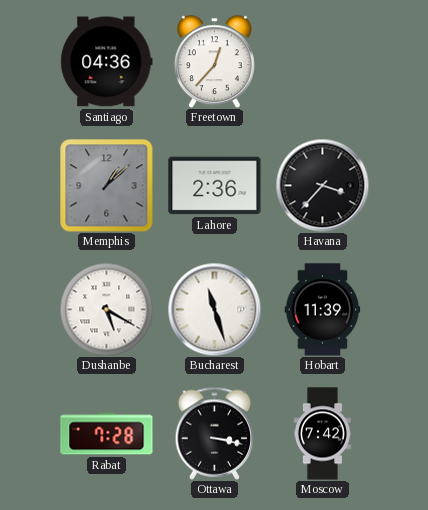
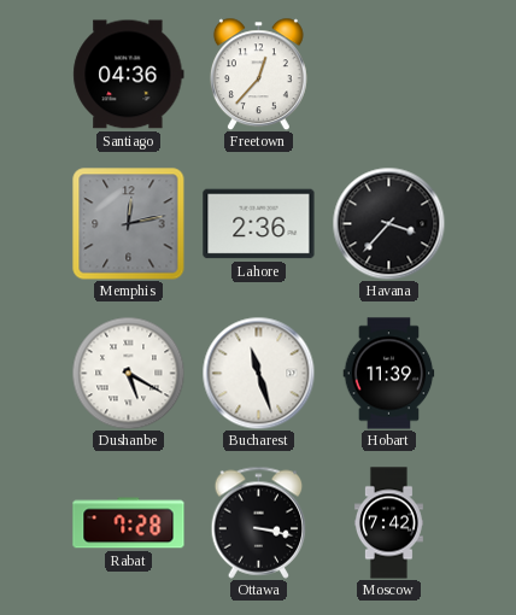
Memphis: 1:08 -> 12:13
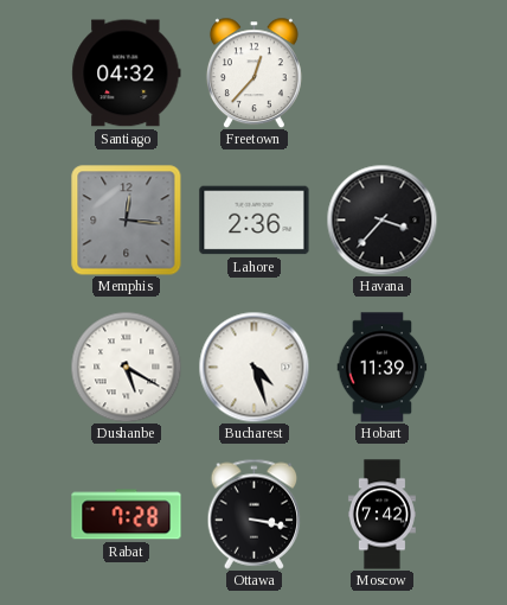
Santiago: 04:36 -> 04:32
Memphis: 12:13 -> 12:16
Bucharest: 11:27 -> 4:27
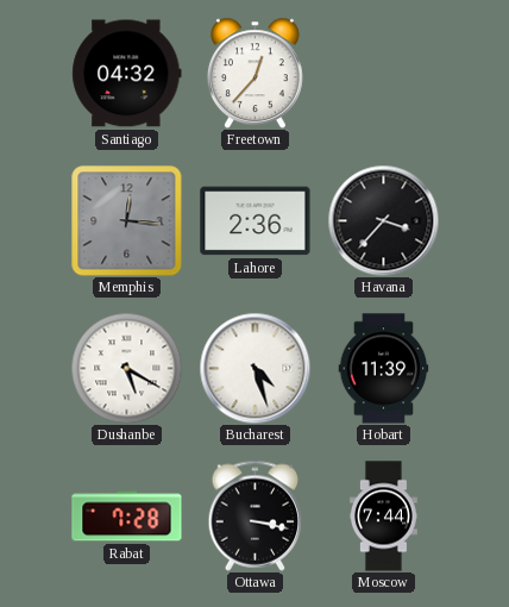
Moscow: 7:42 -> 7:44
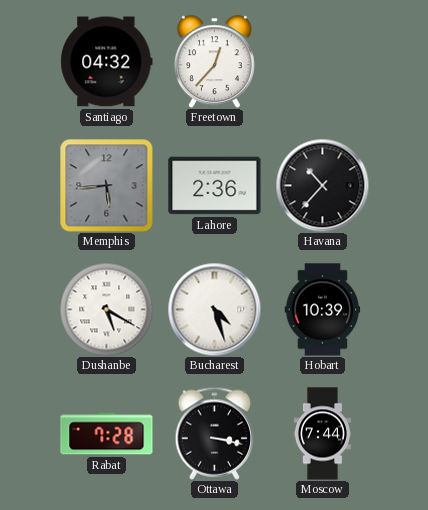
Memphis: 12:16 -> 5:44
Havana: 3:37 -> 10:37
Hobart: 11:39 -> 10:39
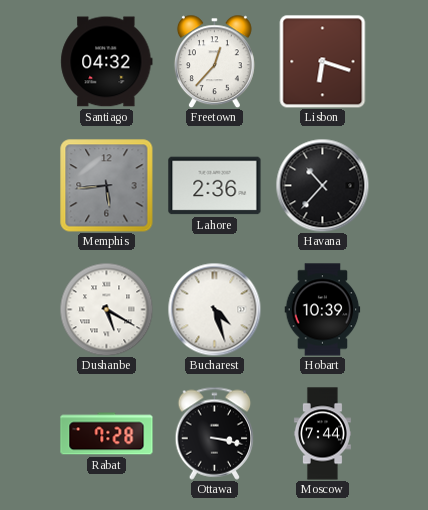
Lisbon: none -> 6:18
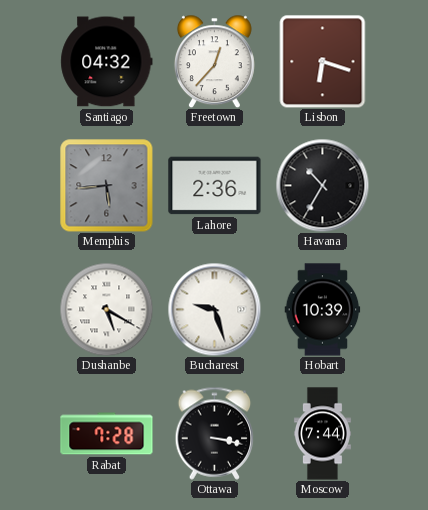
Havana: 10:37 -> 10:35
Bucharest: 4:27 -> 9:27
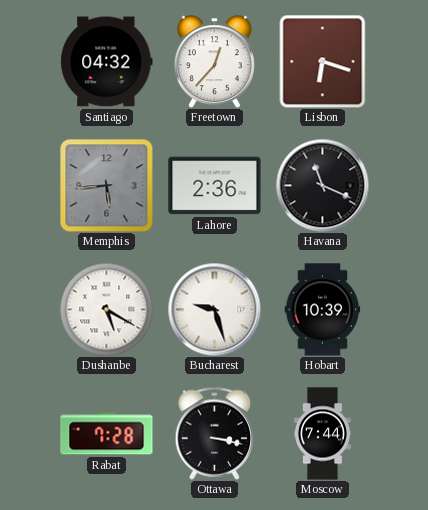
Havana: 10:35 -> 11:19
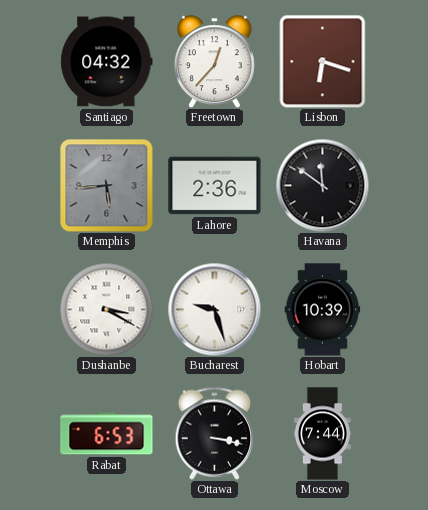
Havana: 11:19 -> 11:51
Dushanbe: 5:20 -> 3:20
Rabat: 7:28 -> 6:53
